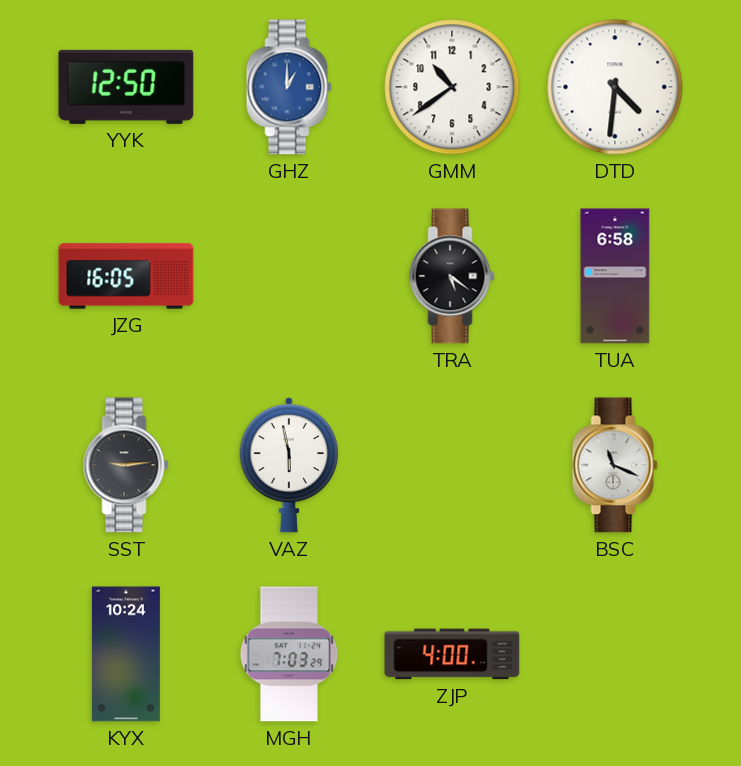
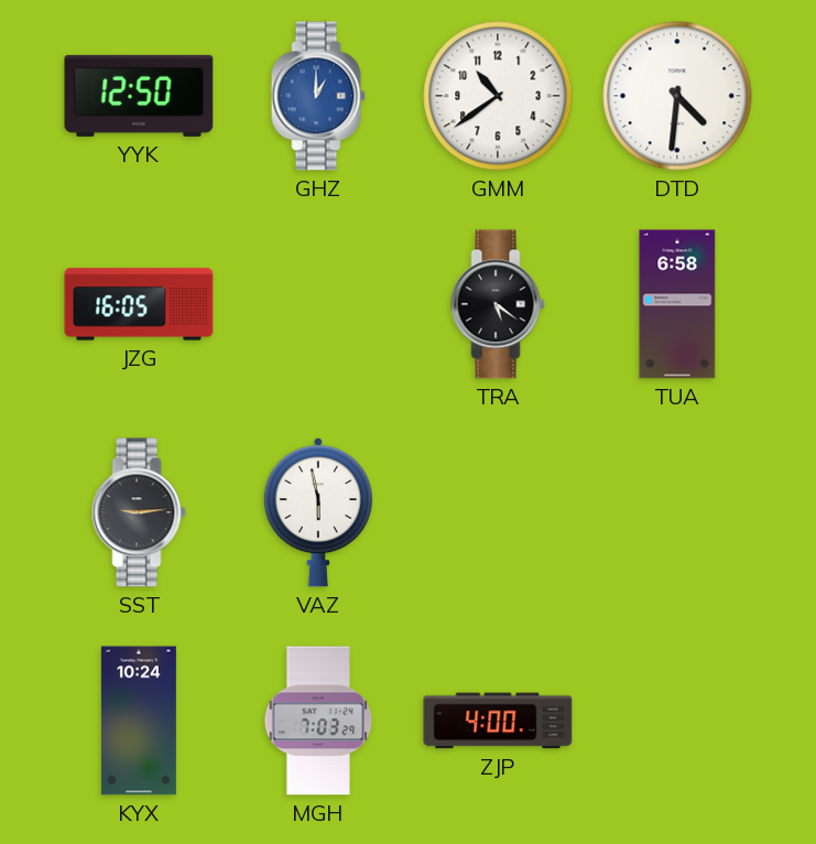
BSC: 11:19 -> none
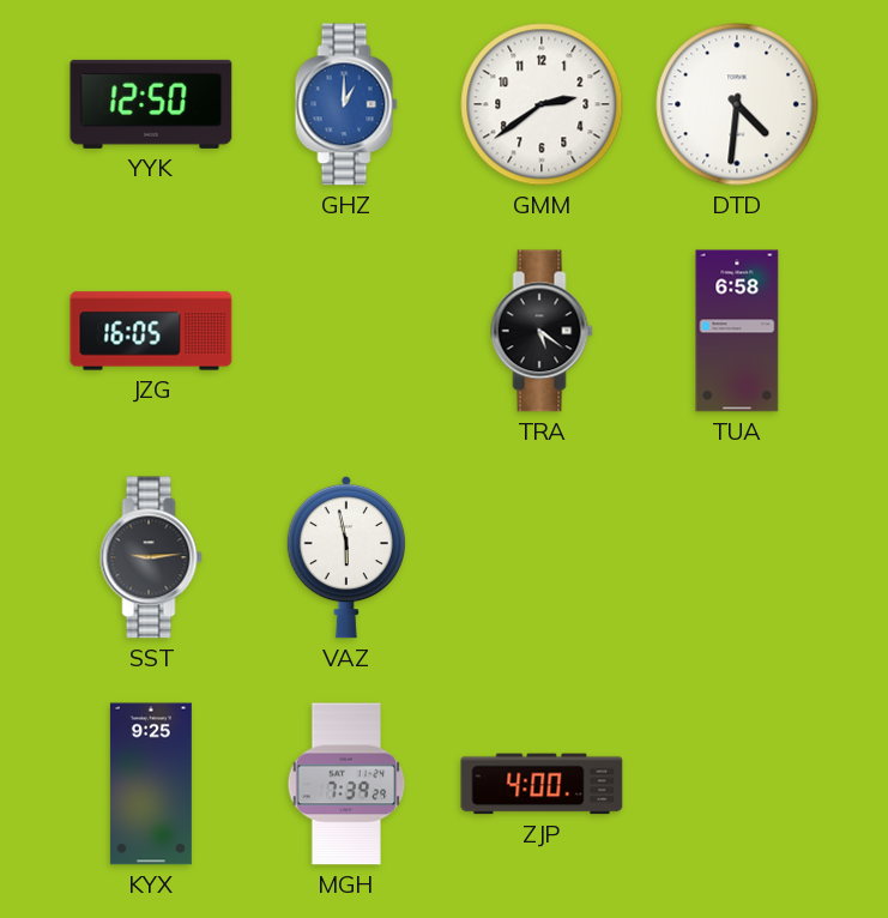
GMM: 10:39 -> 2:39
KYX: 10:24 -> 9:25
MGH: 7:03 -> 7:39
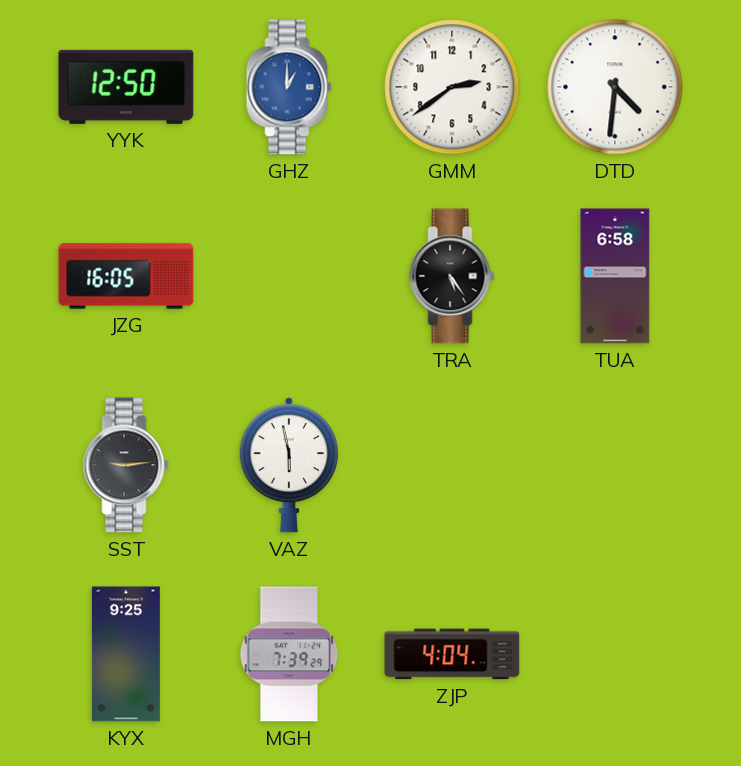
TRA: 5:21 -> 5:24
ZJP: 4:00 -> 4:04
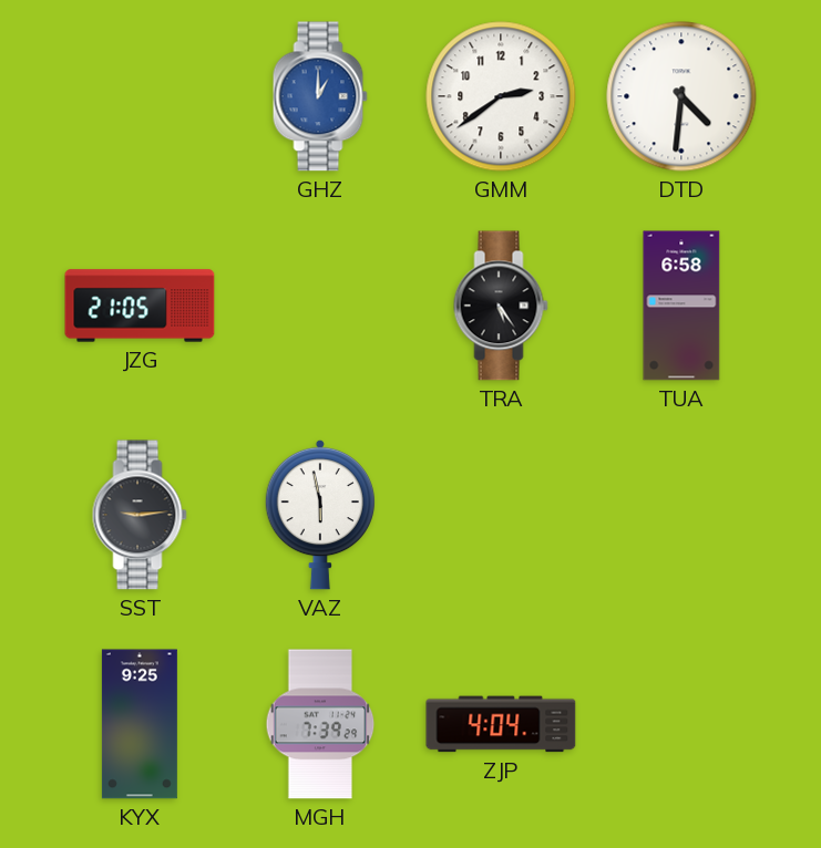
YYK: 12:50 -> none
JZG: 16:05 -> 21:05
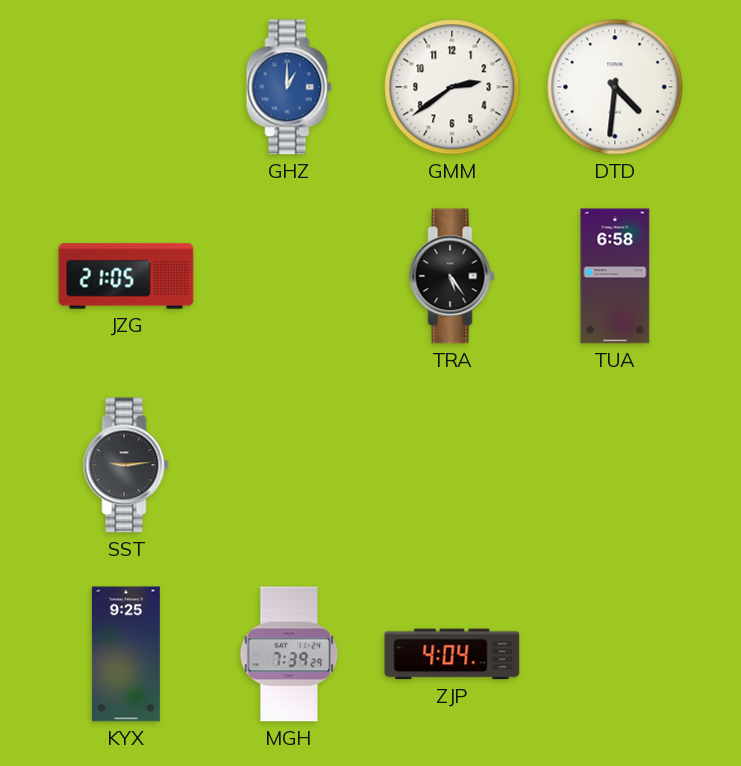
VAZ: 5:58 -> none
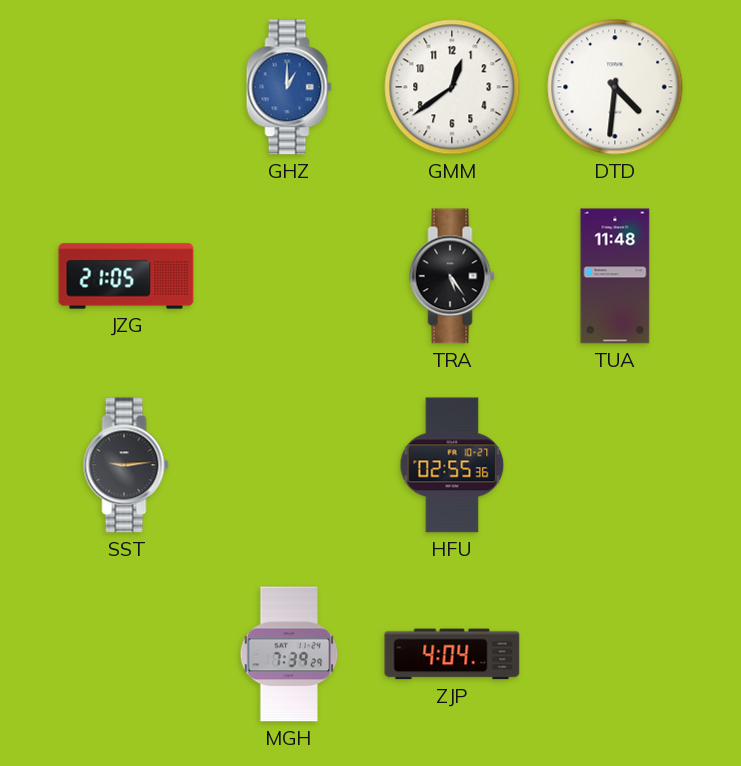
GMM: 2:39 -> 12:39
TUA: 6:58 -> 11:48
HFU: none -> 02:55
KYX: 9:25 -> none
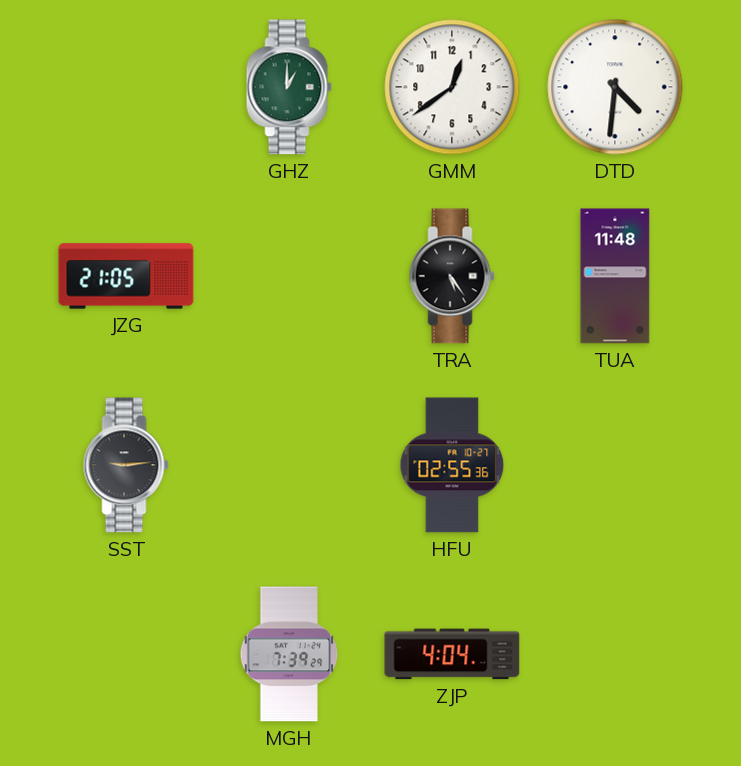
GHZ dial: blue -> green
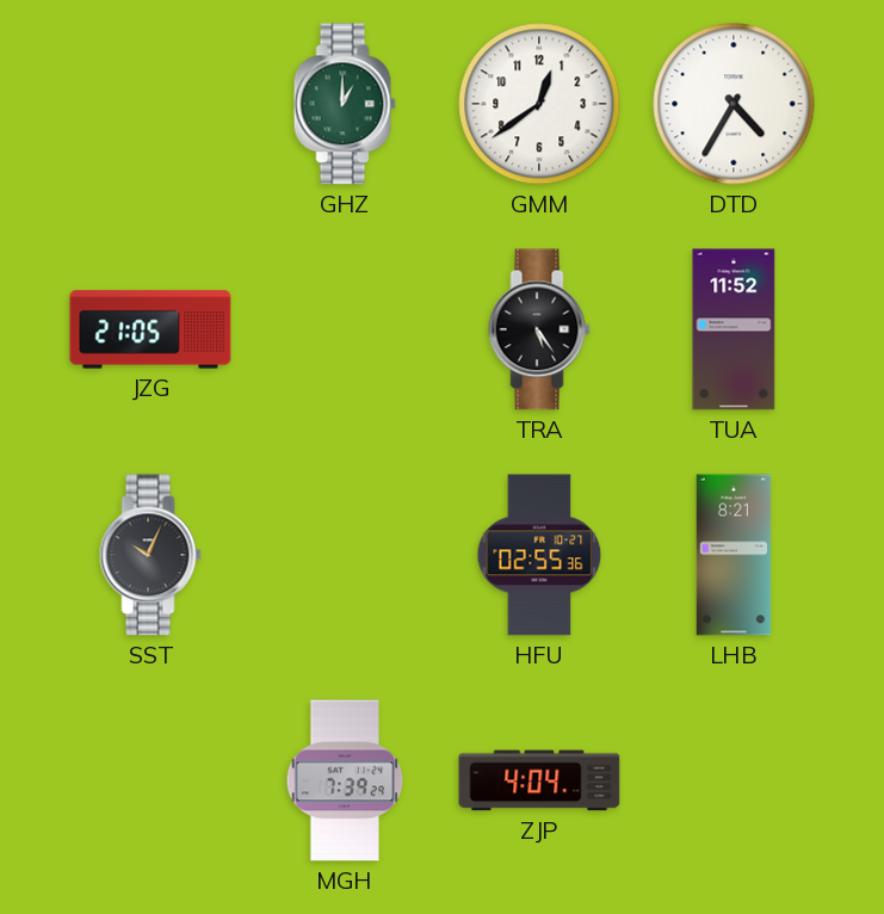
DTD: 4:31 -> 4:35
TUA: 11:48 -> 11:52
SST: 9:14 -> 10:04
LHB: none -> 8:21
